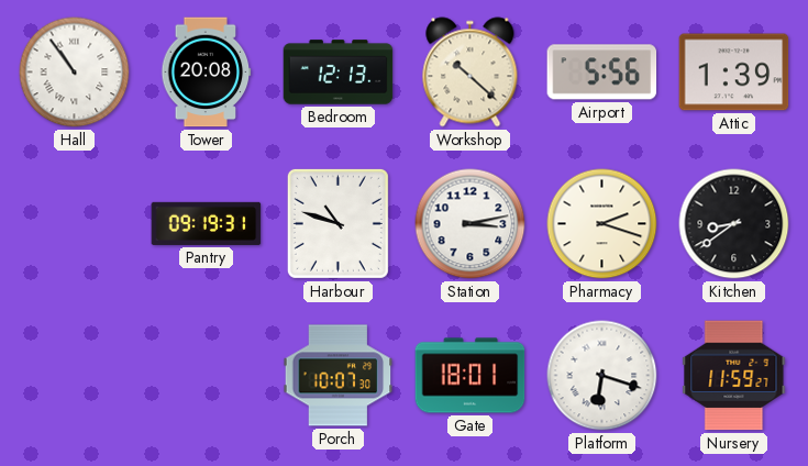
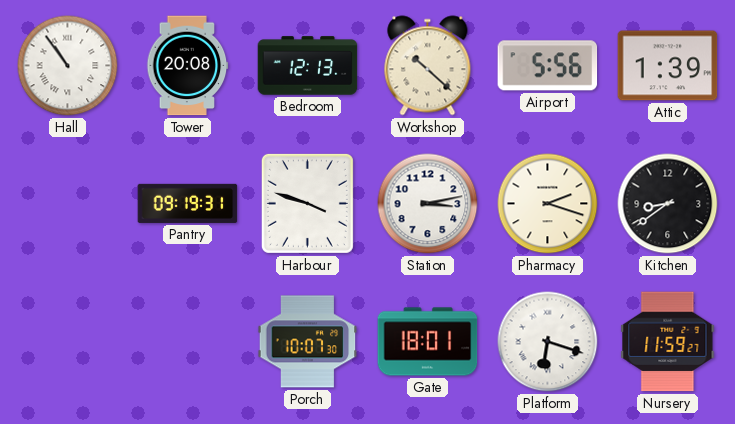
Harbour: 10:48 -> 3:48
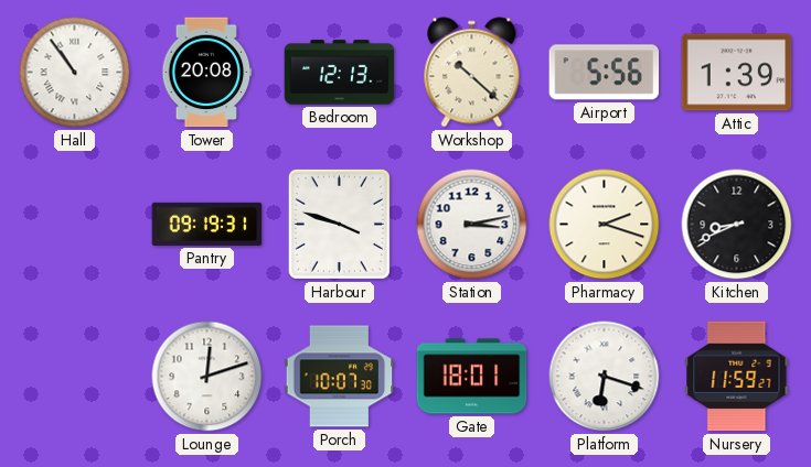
Kitchen: 8:39 -> 8:41
Lounge: none -> 12:12
